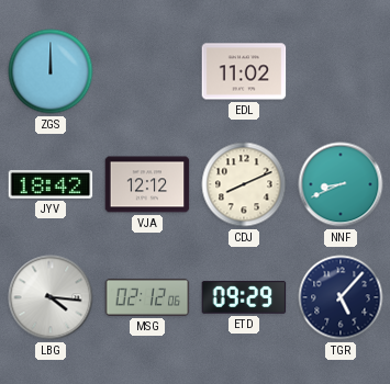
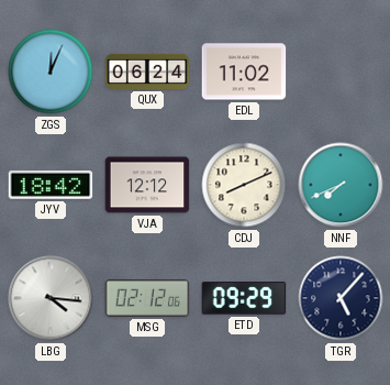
ZGS: 12:00 -> 12:04
QUX: none -> 06:24
NNF: 8:41 -> 7:41
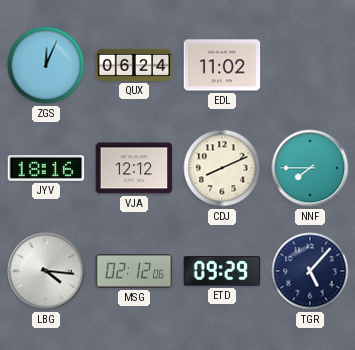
JYV: 18:42 -> 18:16
NNF: 7:41 -> 7:45
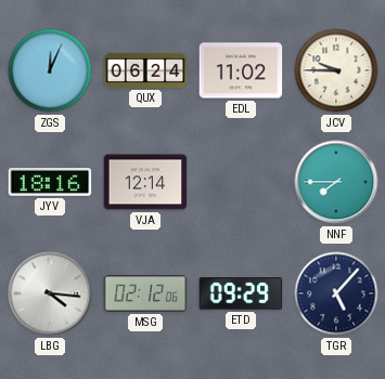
JCV: none -> 9:45
VJA: 12:12 -> 12:14
CDJ: 8:11 -> none
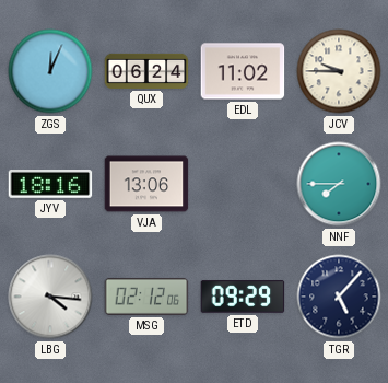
VJA: 12:14 -> 13:06
